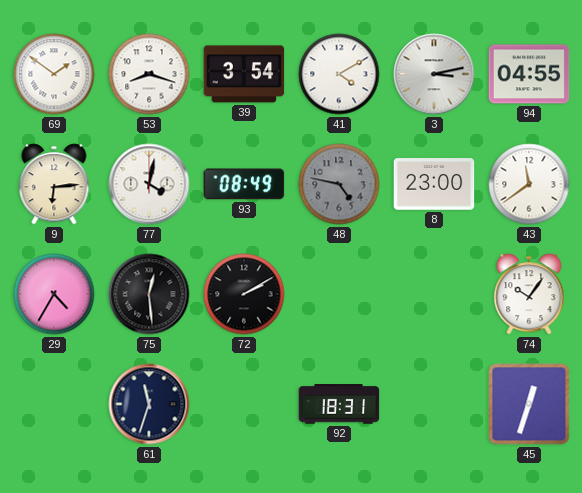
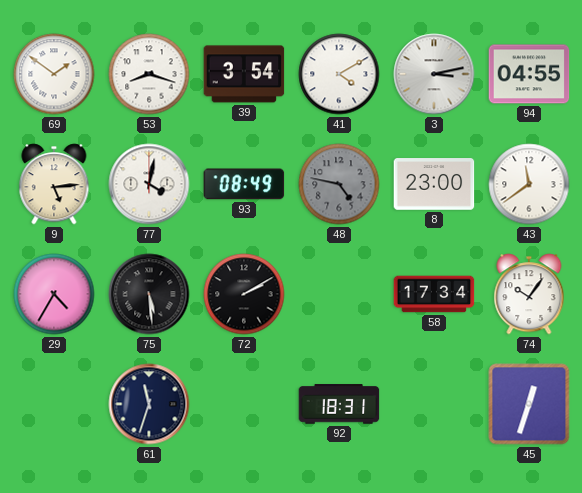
9: 6:14 -> 5:14
75: 12:29 -> 5:29
58: none -> 17:34
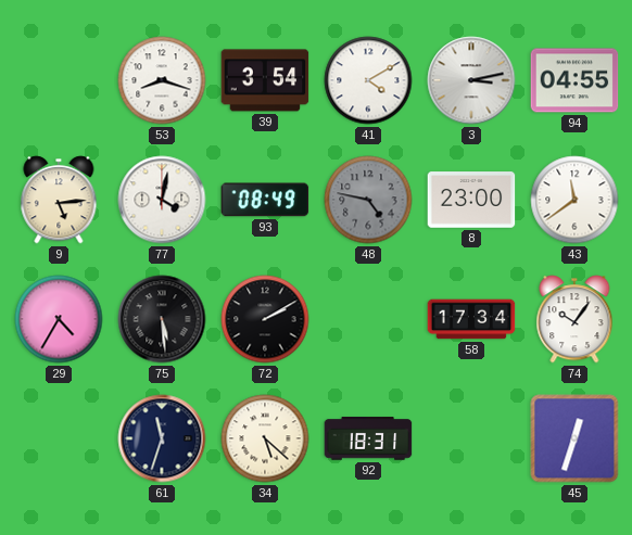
69: 1:51 -> none
34: none -> 5:22
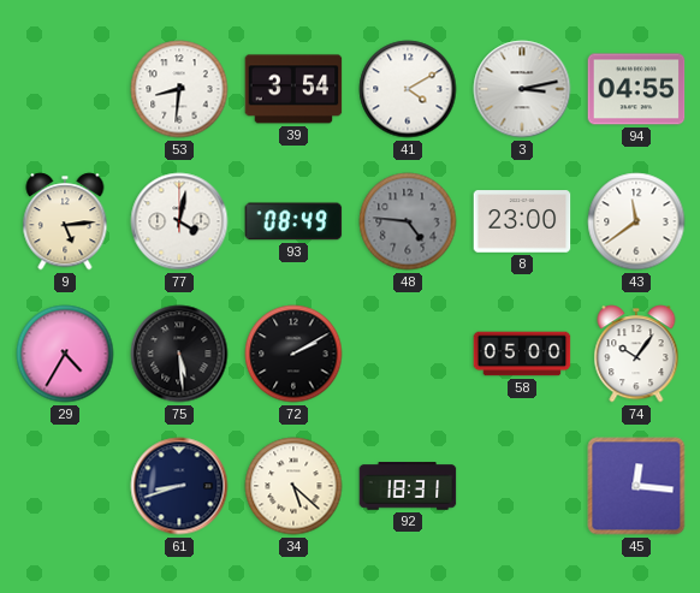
53: 8:18 -> 8:31
48: 4:47 -> 4:46
58: 17:34 -> 05:00
61: 11:33 -> 8:42
45: 12:33 -> 12:16
